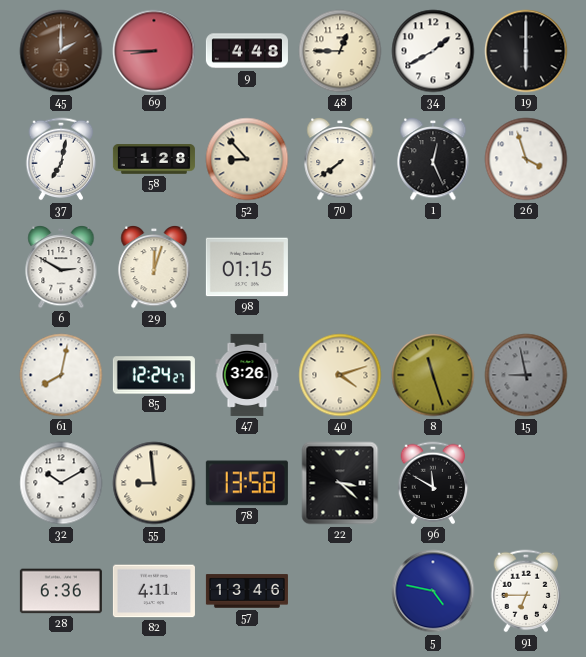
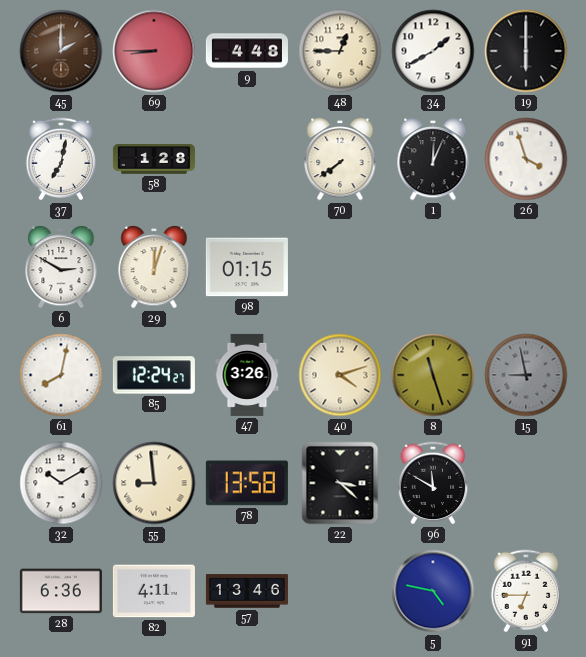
52: 8:53 -> none
1: 12:26 -> 12:04
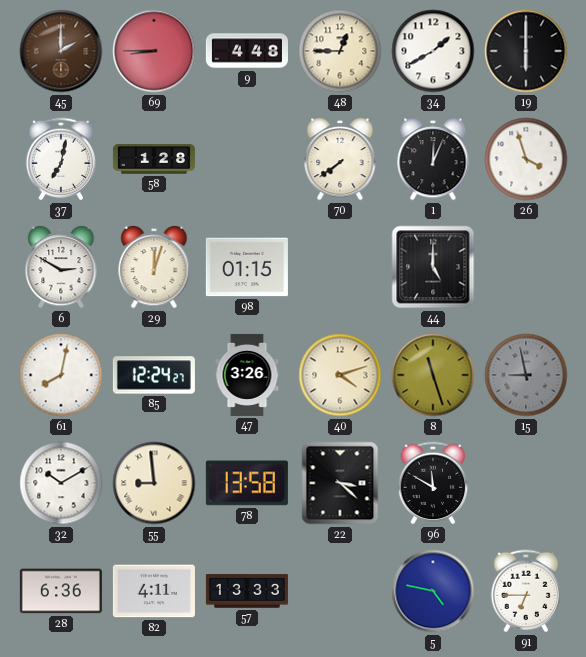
44: none -> 5:00
57: 13:46 -> 13:33
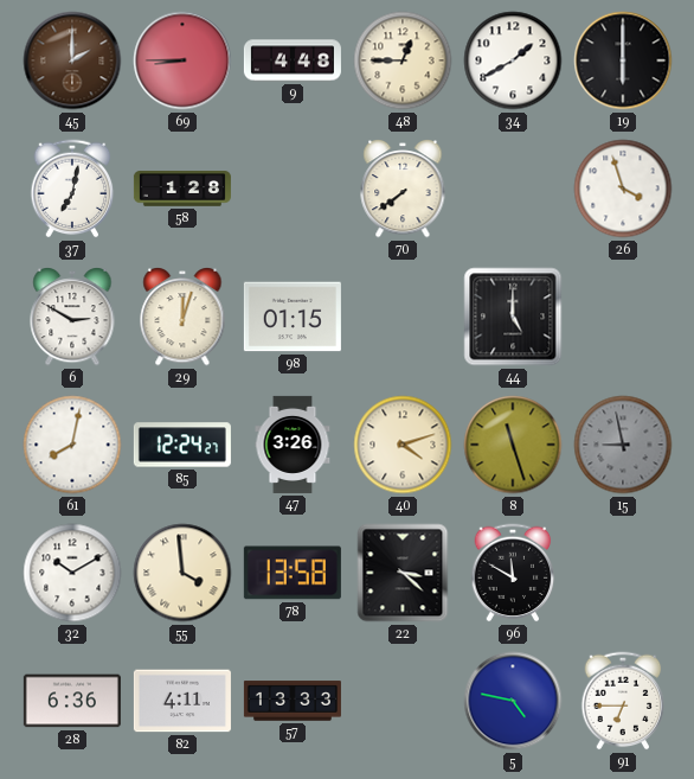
1: 12:04 -> none
55: 8:59 -> 3:59
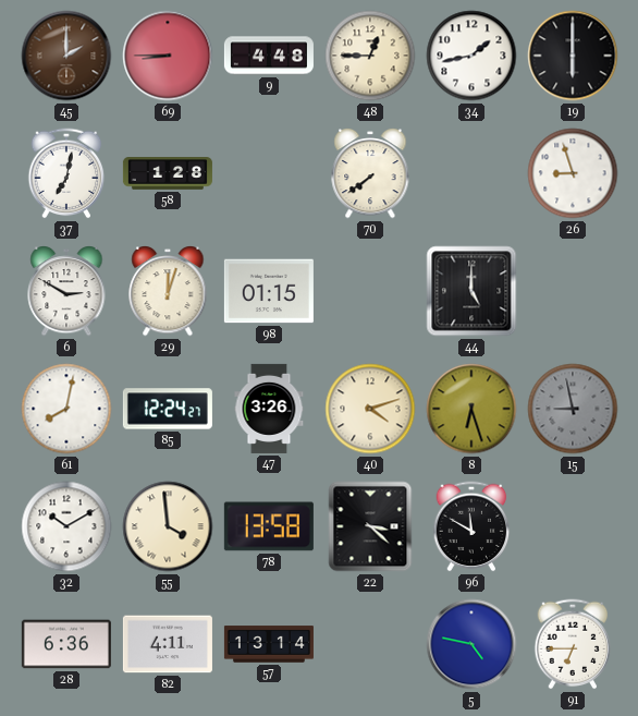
34: 1:40 -> 1:43
26: 3:57 -> 8:57
8: 11:27 -> 6:27
57: 13:33 -> 13:14
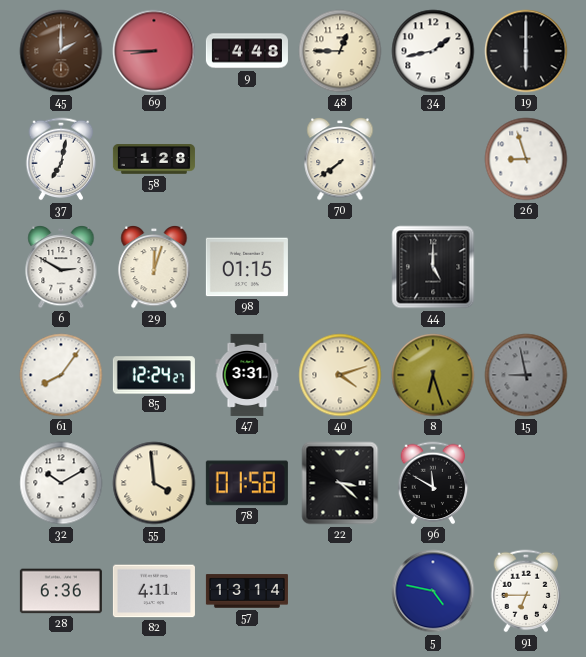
61: 8:02 -> 8:06
47: 3:26 -> 3:31
78: 13:58 -> 01:58
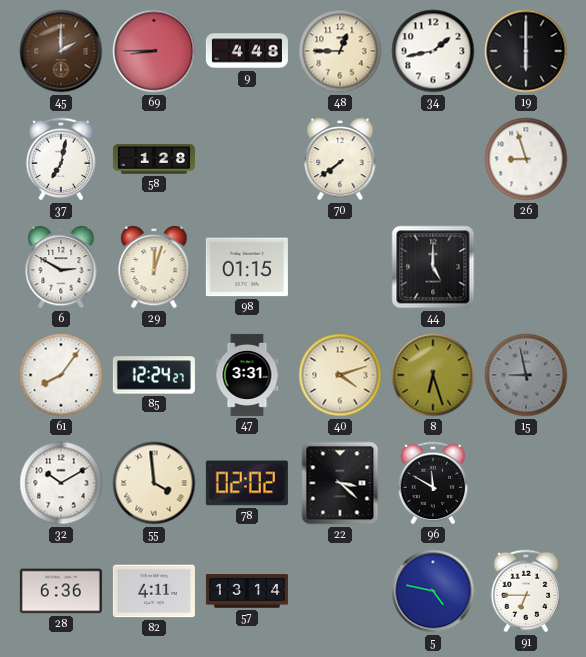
78: 01:58 -> 02:02
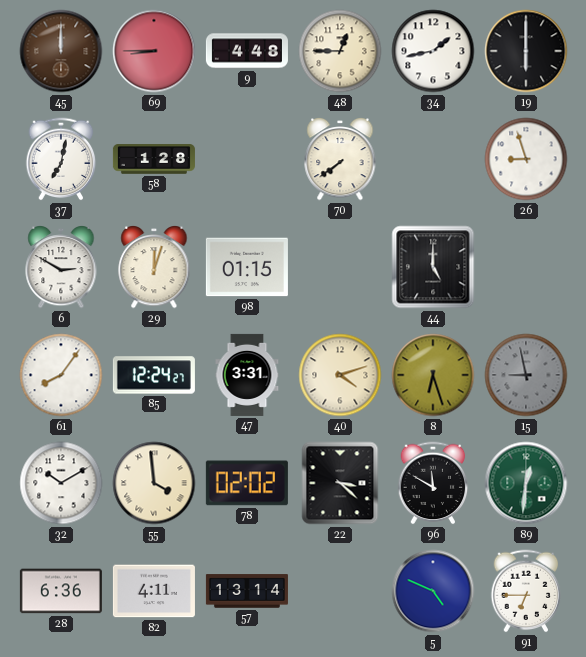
45: 2:00 -> 12:00
89: none -> 12:31
5: 4:47 -> 4:49
